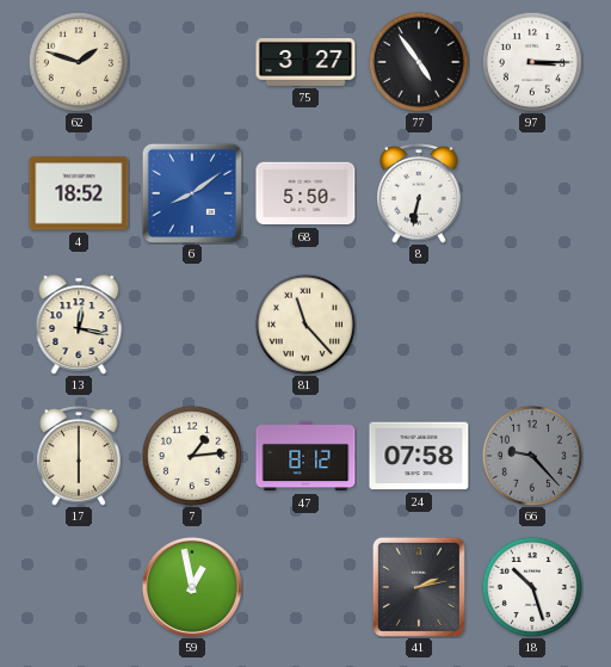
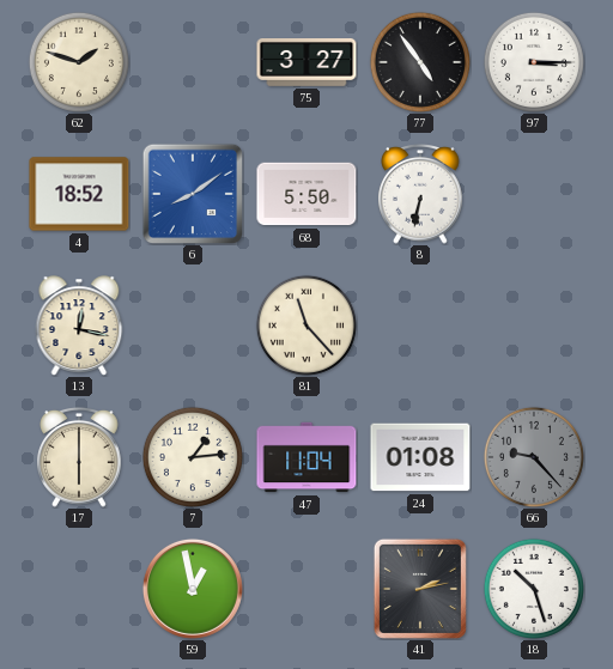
47: 8:12 -> 11:04
24: 07:58 -> 01:08
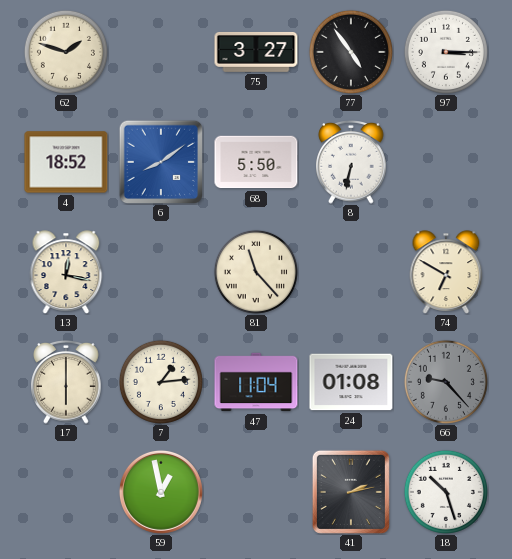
74: none -> 6:50
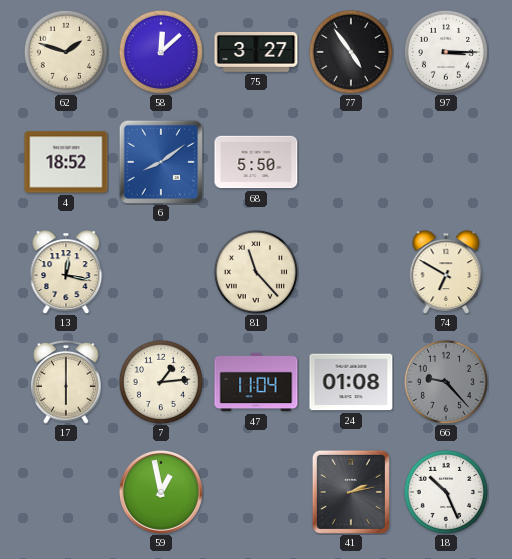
58: none -> 12:08
8: 6:32 -> none
18: 10:27 -> 10:26
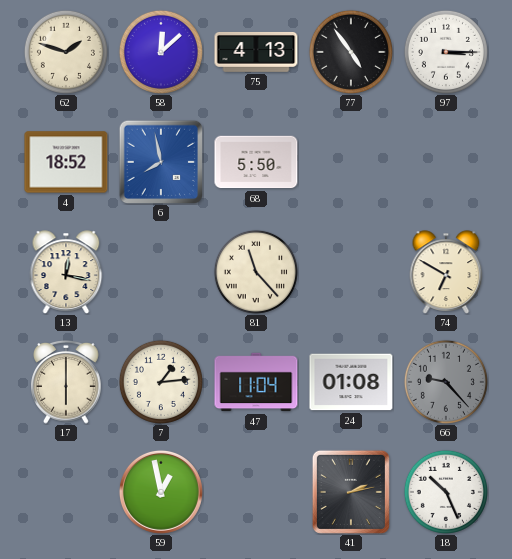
75: 3:27 -> 4:13
6: 8:09 -> 7:58
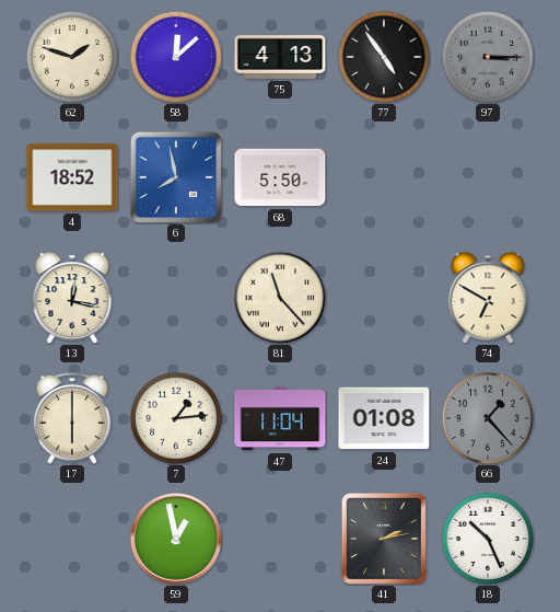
97 dial: white -> grey
66: 9:23 -> 1:23
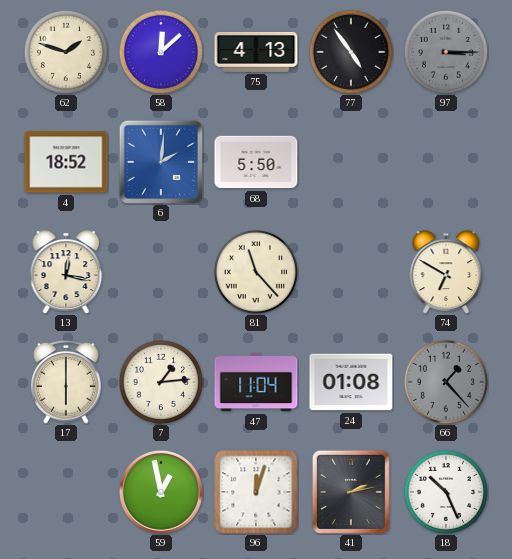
6: 7:58 -> 2:01
96: none -> 12:03
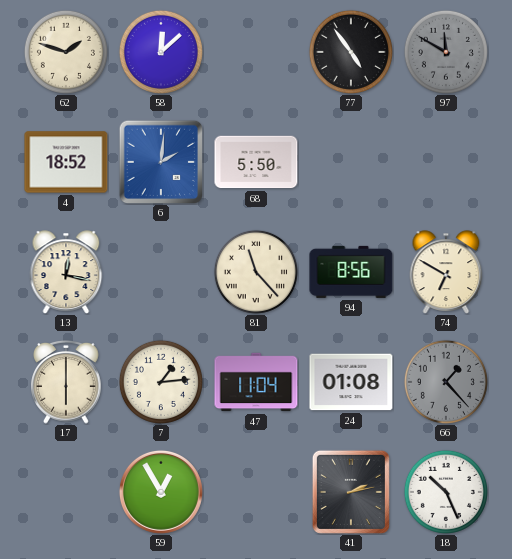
75: 4:13 -> none
97: 3:15 -> 11:50
94: none -> 8:56
59: 12:58 -> 12:55
96: 12:03 -> none
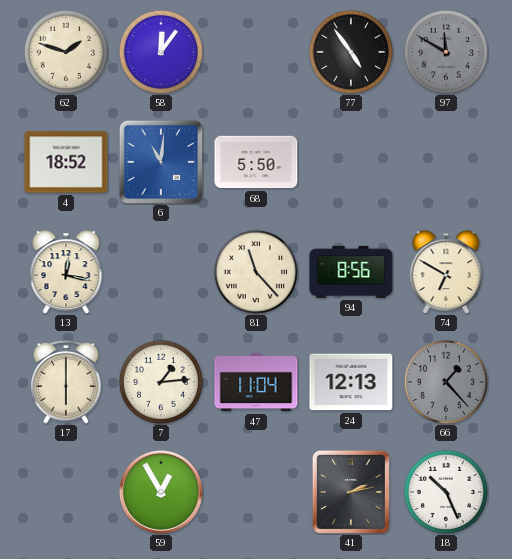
58: 12:08 -> 12:06
6: 2:01 -> 11:01
24: 01:08 -> 12:13
